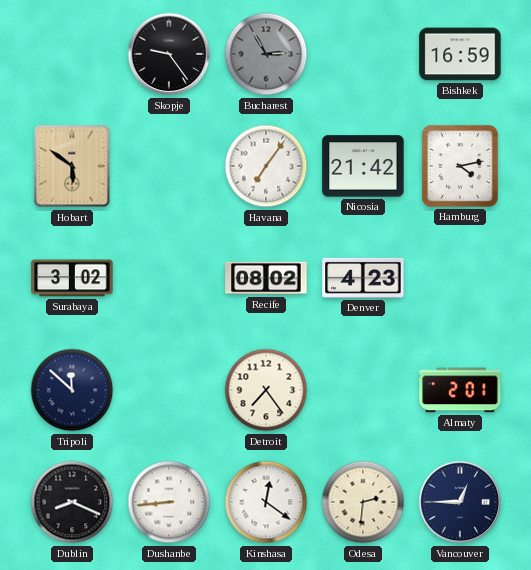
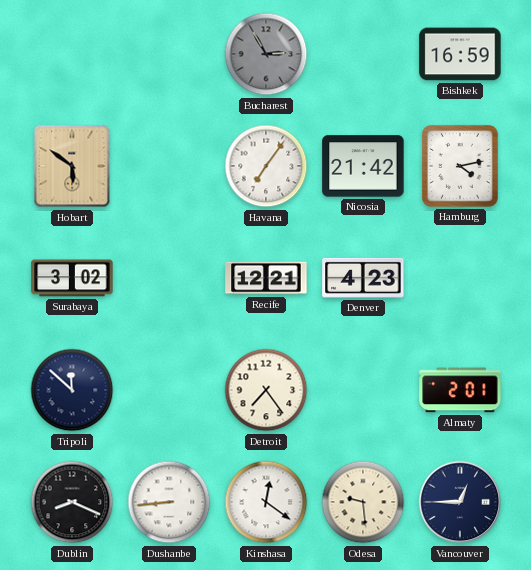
Skopje: 9:24 -> none
Recife: 08:02 -> 12:21
Odesa: 2:31 -> 9:29
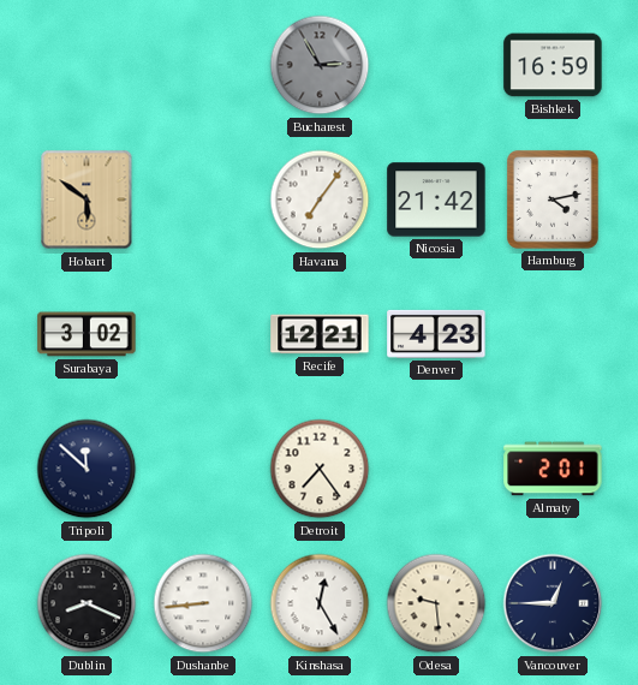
Kinshasa: 12:21 -> 12:25
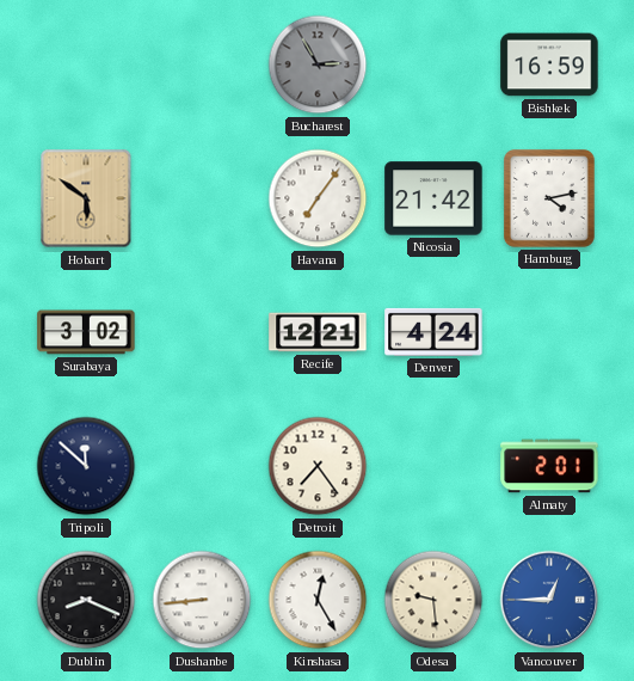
Denver: 4:23 -> 4:24
Vancouver dial: navy -> blue
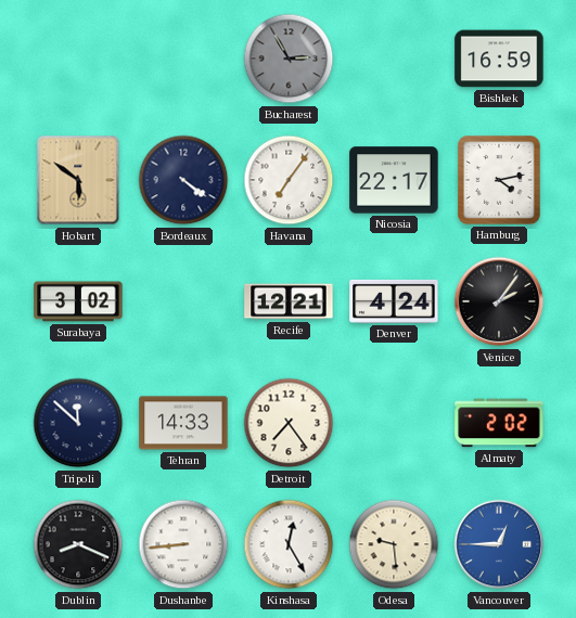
Bordeaux: none -> 4:21
Nicosia: 21:42 -> 22:17
Venice: none -> 2:06
Tehran: none -> 14:33
Almaty: 2:01 -> 2:02
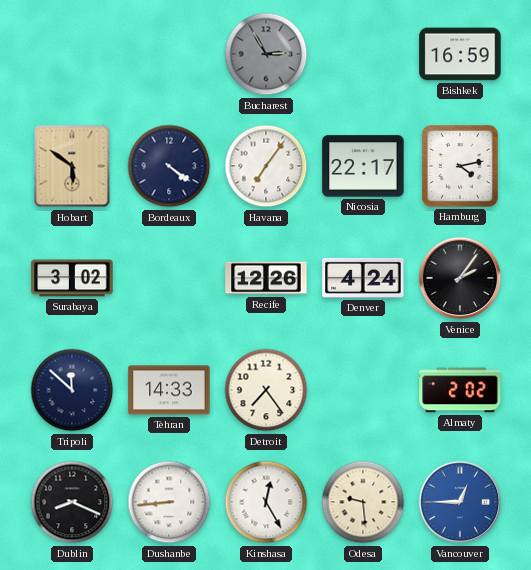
Recife: 12:21 -> 12:26
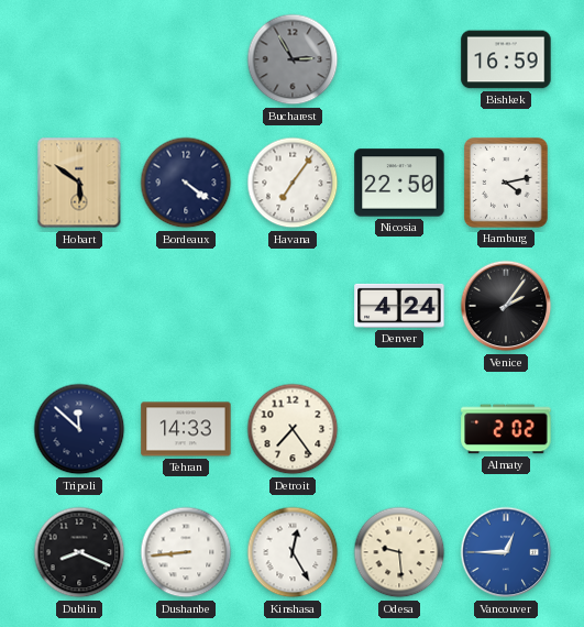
Nicosia: 22:17 -> 22:50
Surabaya: 3:02 -> none
Recife: 12:26 -> none
